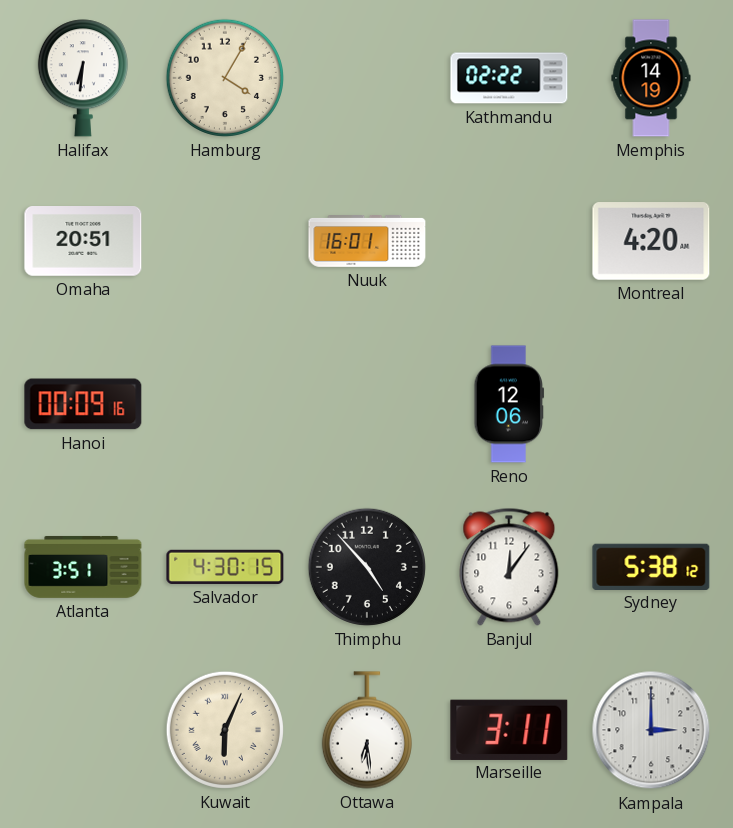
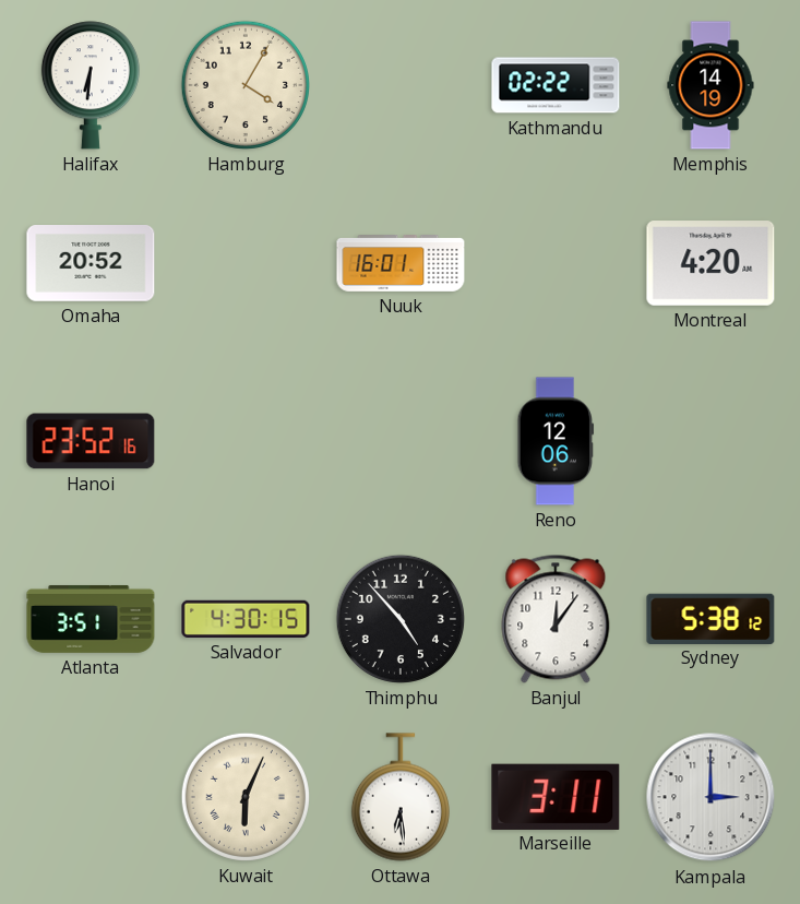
Omaha: 20:51 -> 20:52
Hanoi: 00:09 -> 23:52
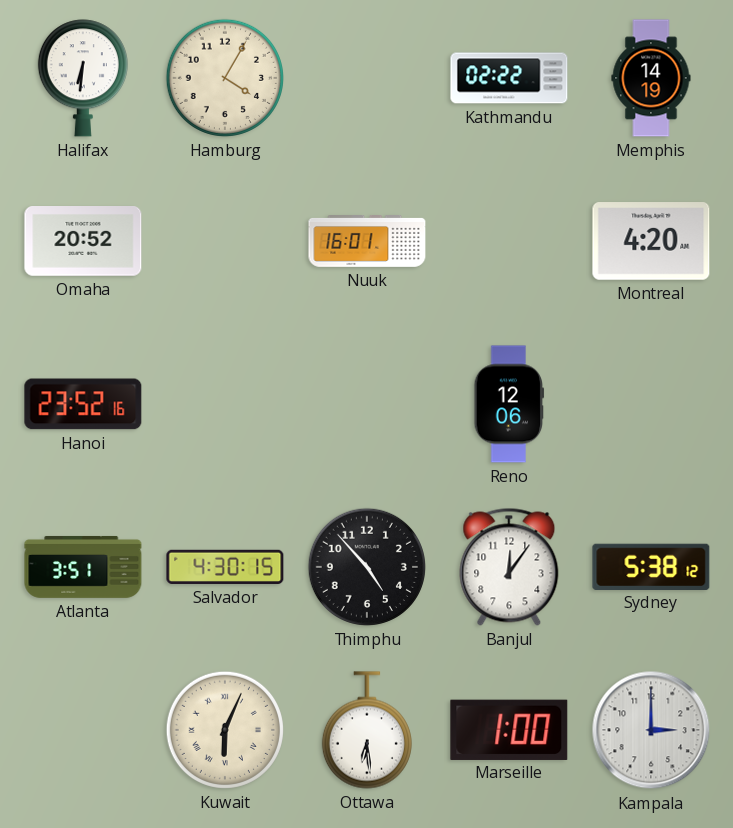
Marseille: 3:11 -> 1:00
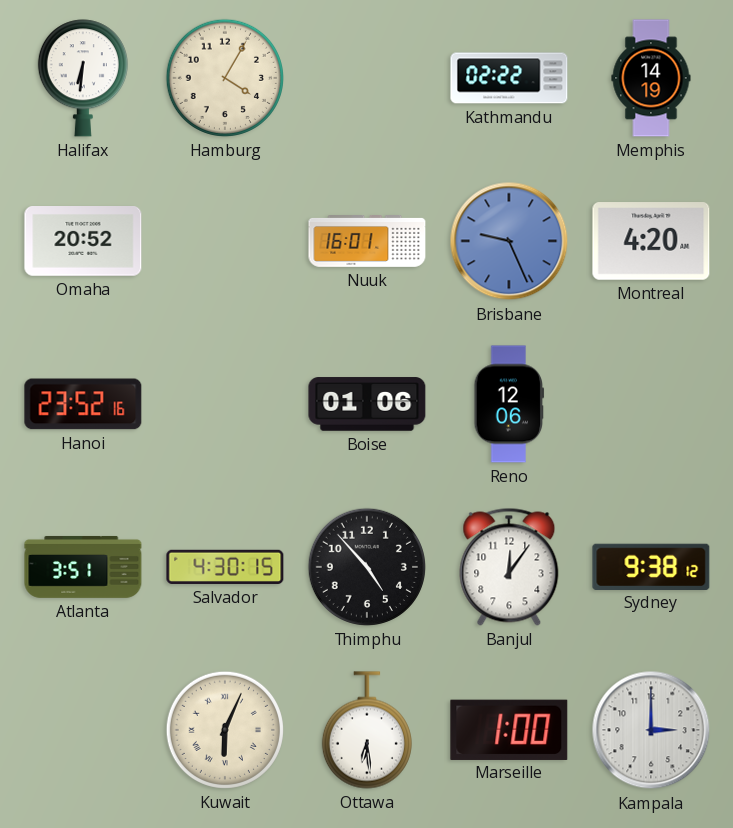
Brisbane: none -> 9:26
Boise: none -> 01:06
Sydney: 5:38 -> 9:38
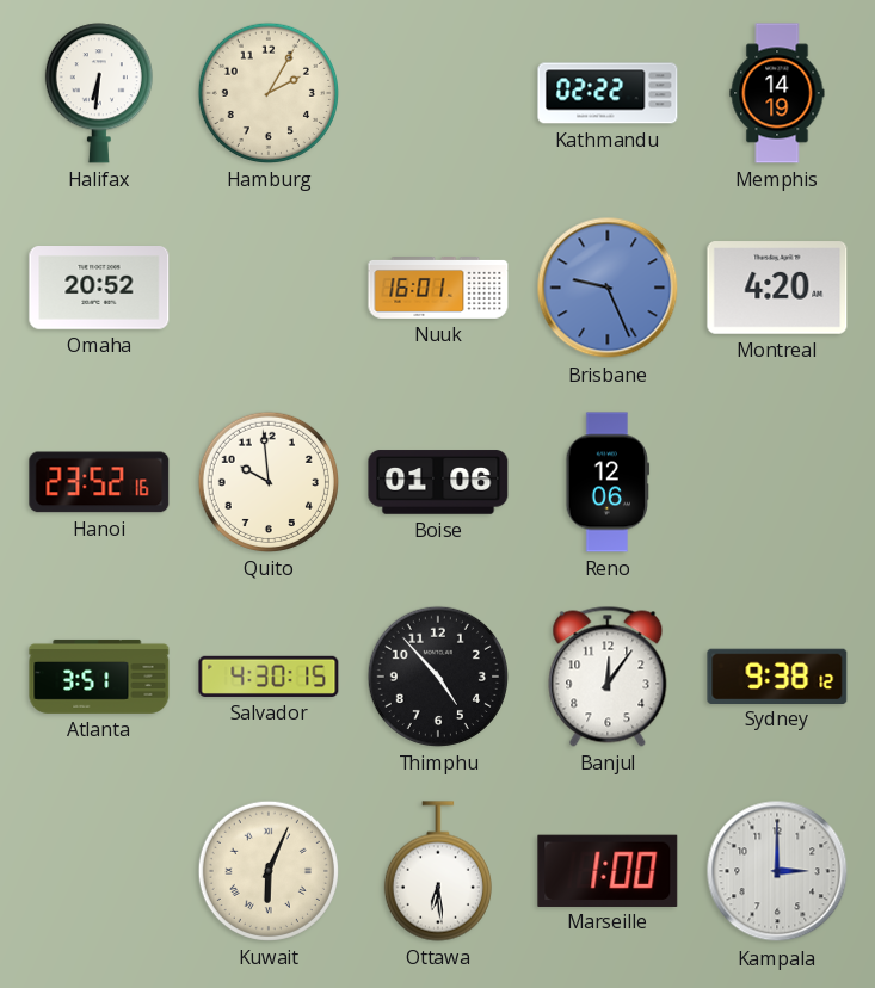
Hamburg: 4:05 -> 2:05
Quito: none -> 9:59
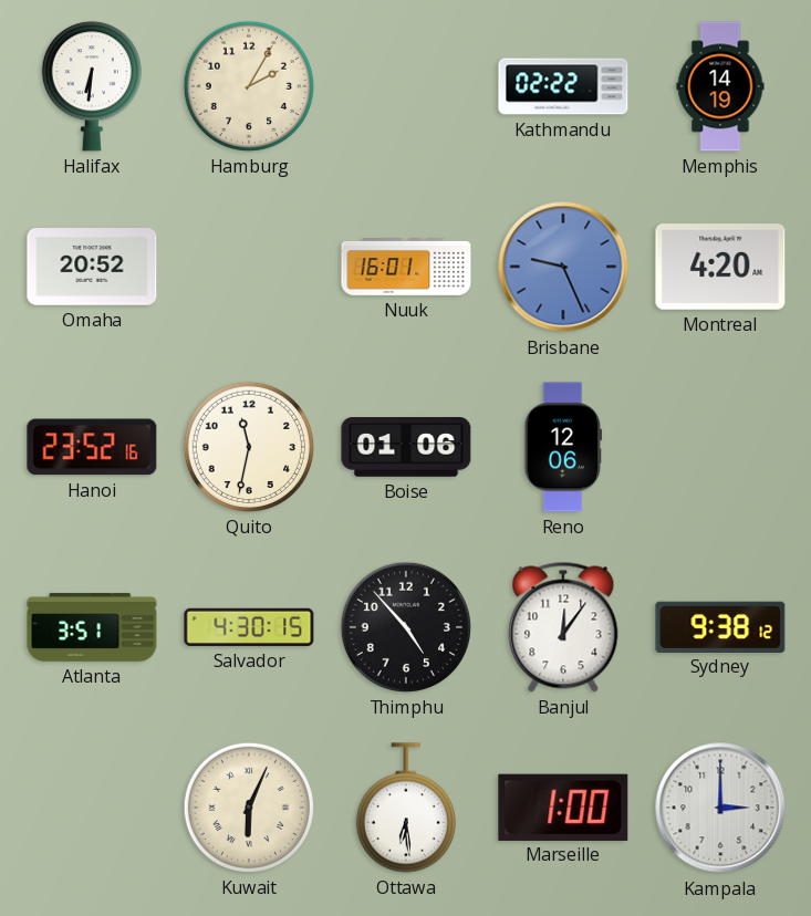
Quito: 9:59 -> 11:32
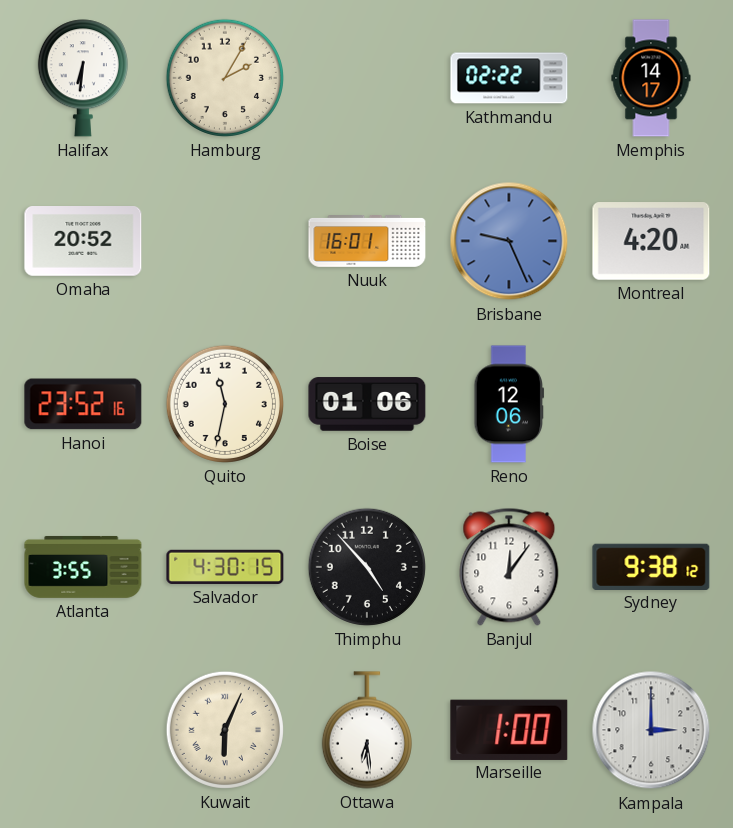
Memphis: 14:19 -> 14:17
Atlanta: 3:51 -> 3:55
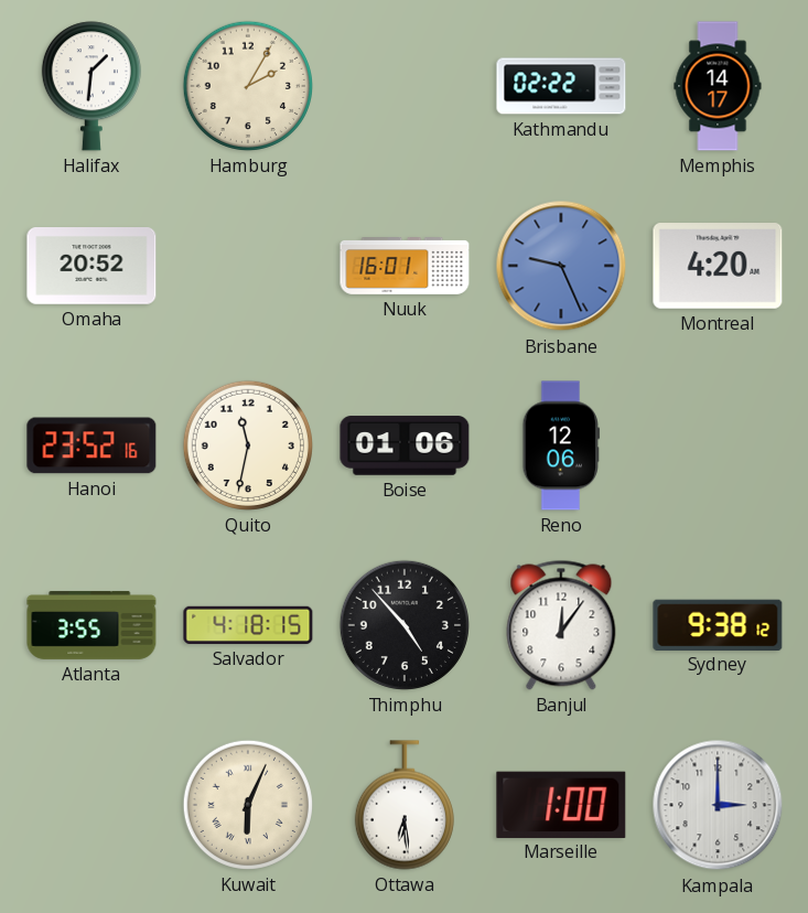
Halifax: 6:31 -> 1:31
Salvador: 4:30 -> 4:18
